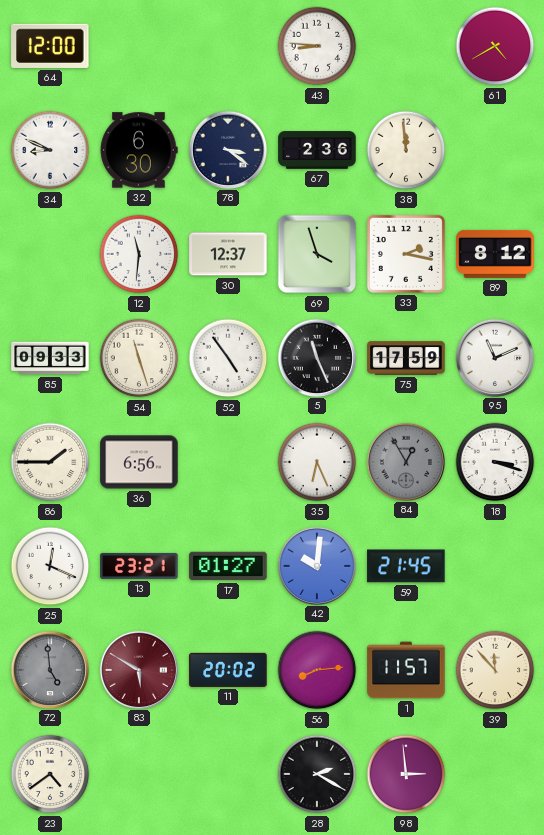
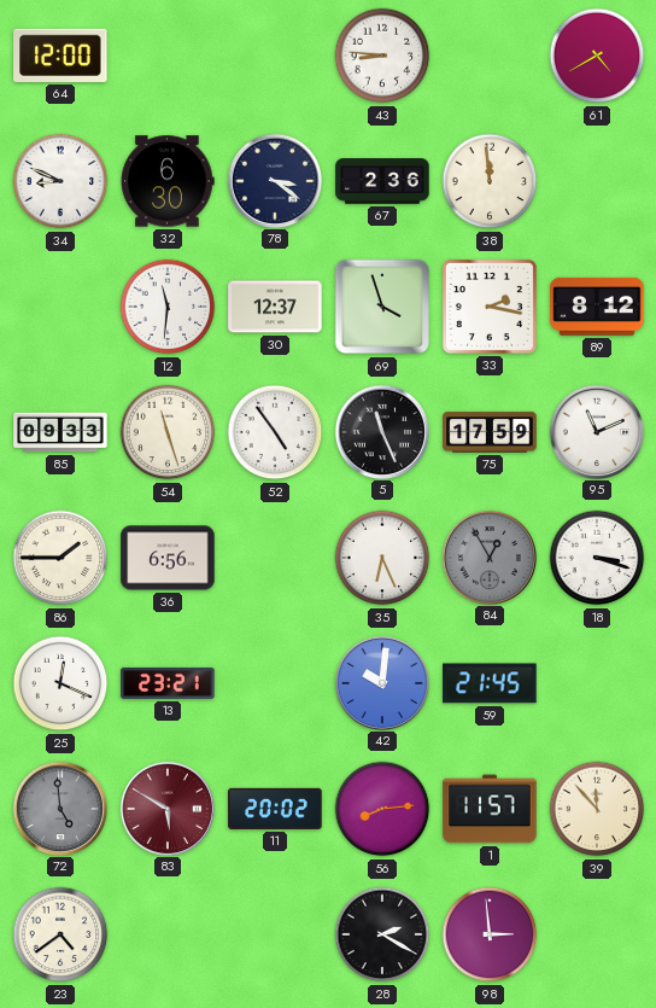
17: 01:27 -> none
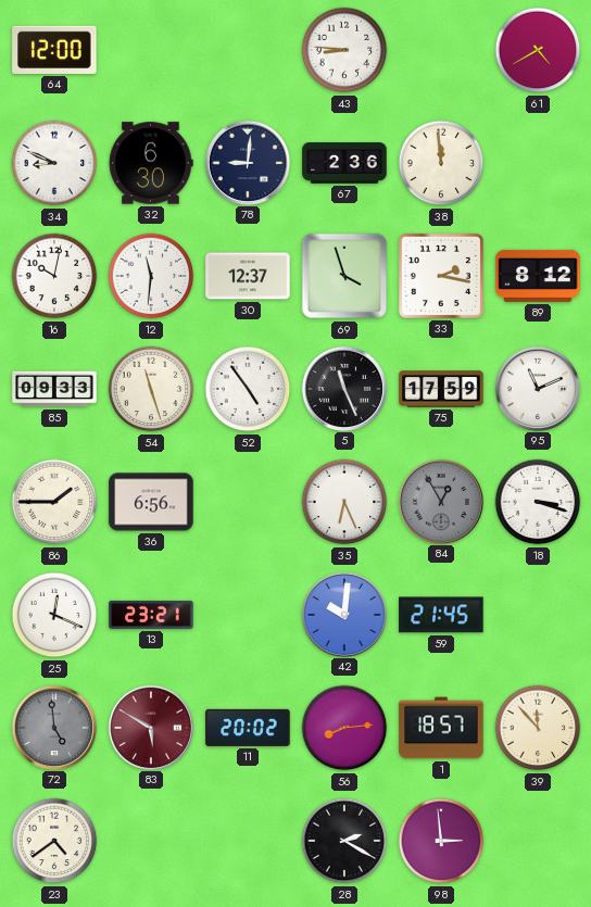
78: 3:21 -> 9:01
16: none -> 10:02
1: 11:57 -> 18:57
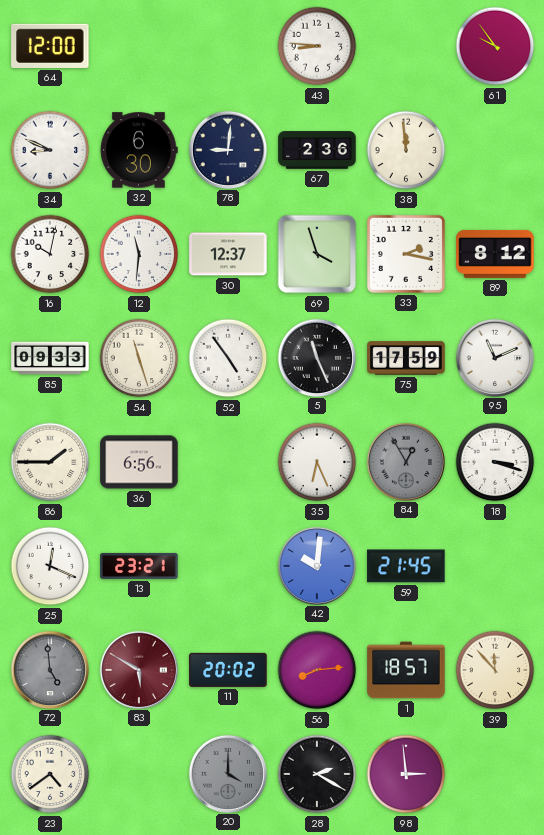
61: 4:40 -> 9:54
20: none -> 4:00
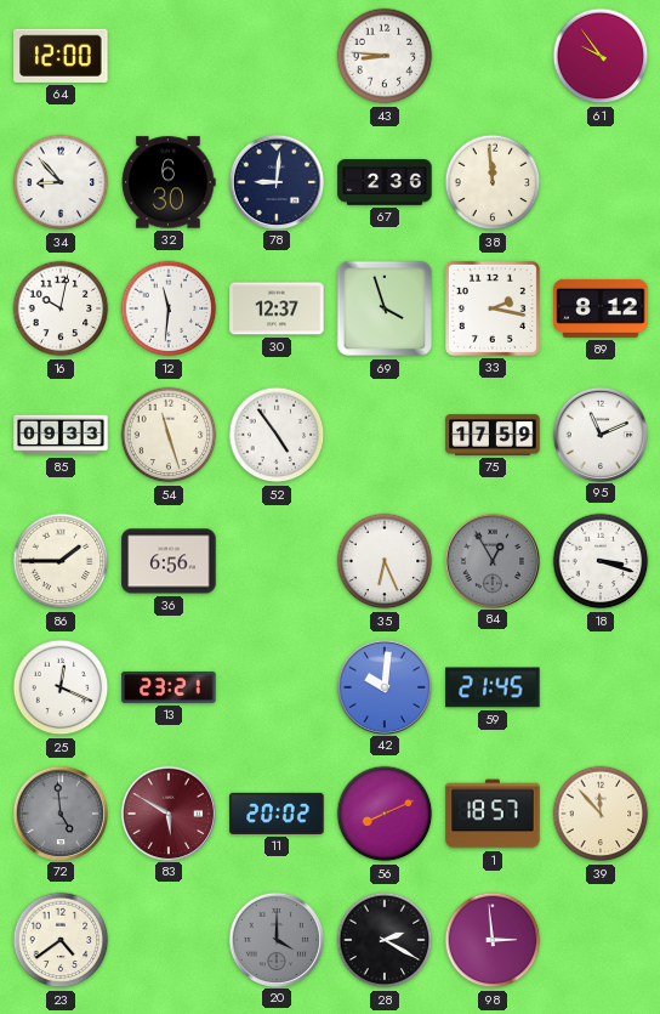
34: 8:49 -> 8:53
5: 11:26 -> none
56: 8:14 -> 8:11
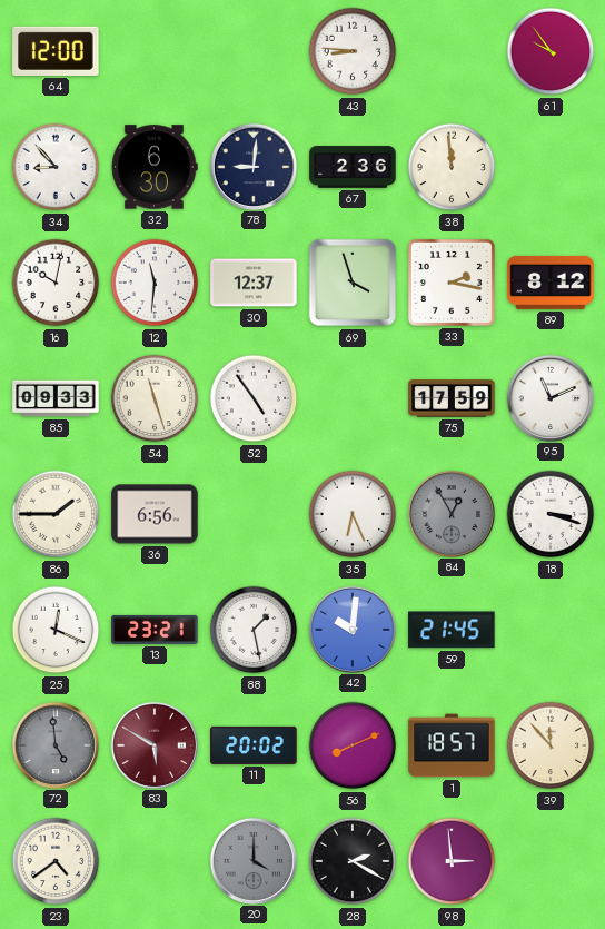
88: none -> 1:28
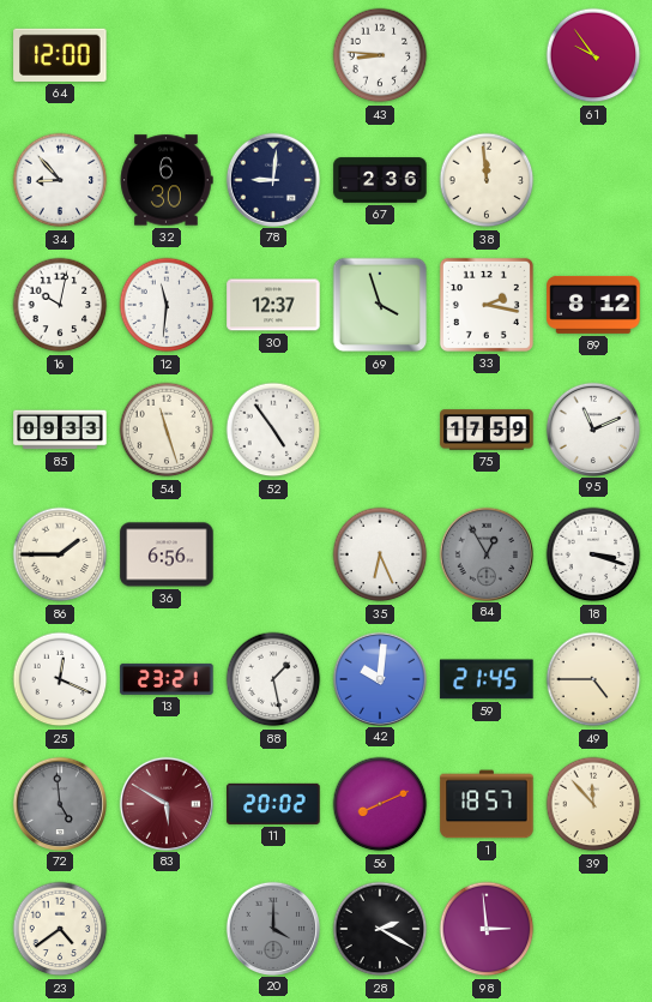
49: none -> 4:45
